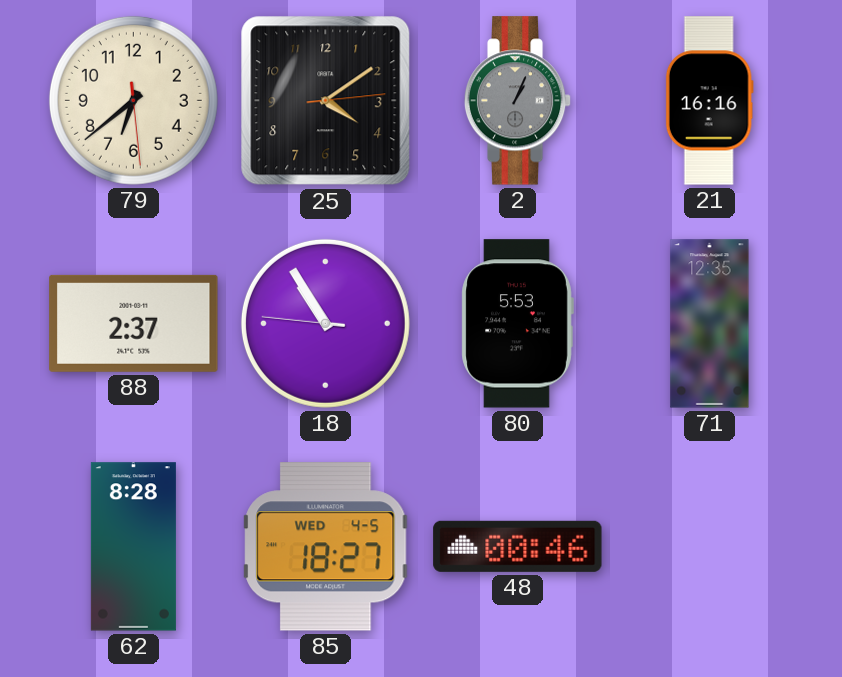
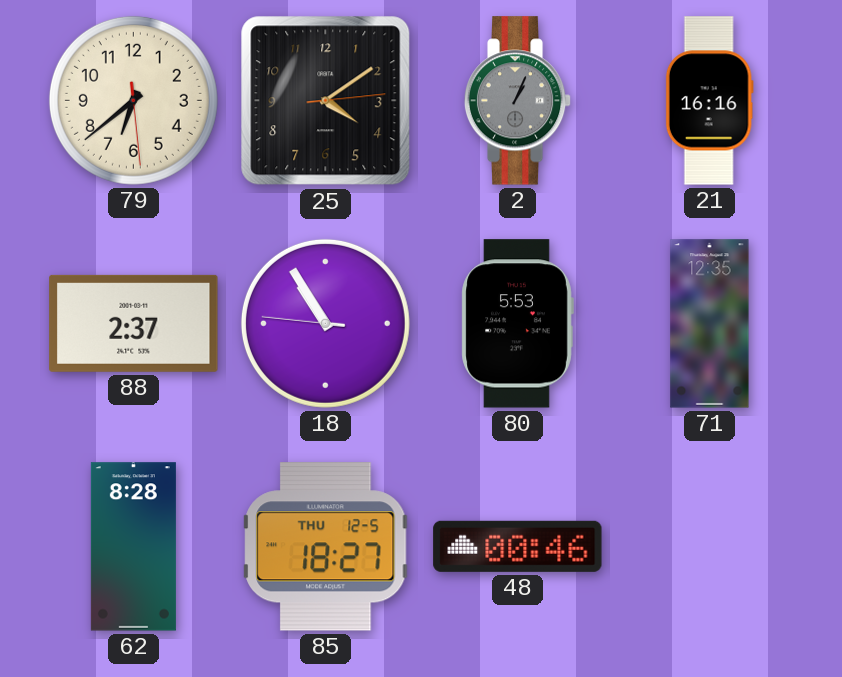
85 date: WED 4-5 -> THU 12-5
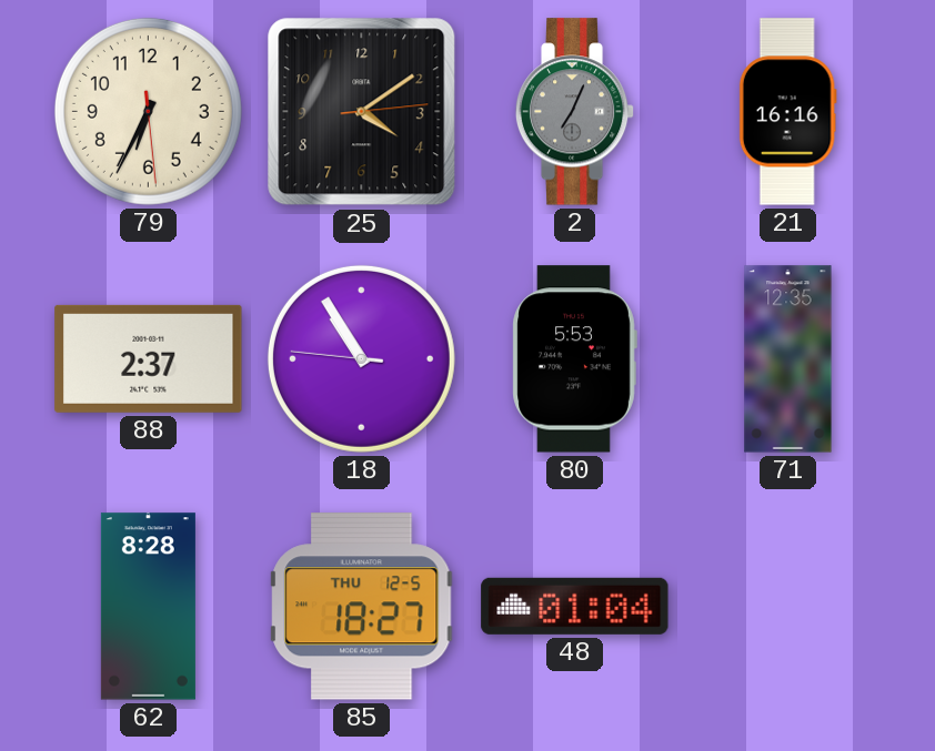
79: 6:38 -> 6:34
2: 1:04 -> 7:04
48: 00:46 -> 01:04
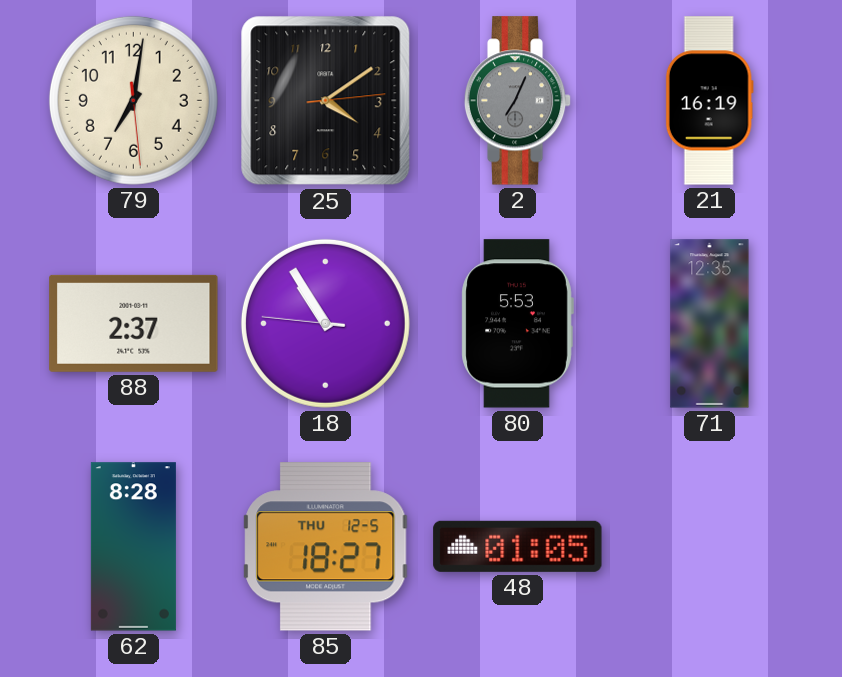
79: 6:34 -> 7:01
21: 16:16 -> 16:19
48: 01:04 -> 01:05
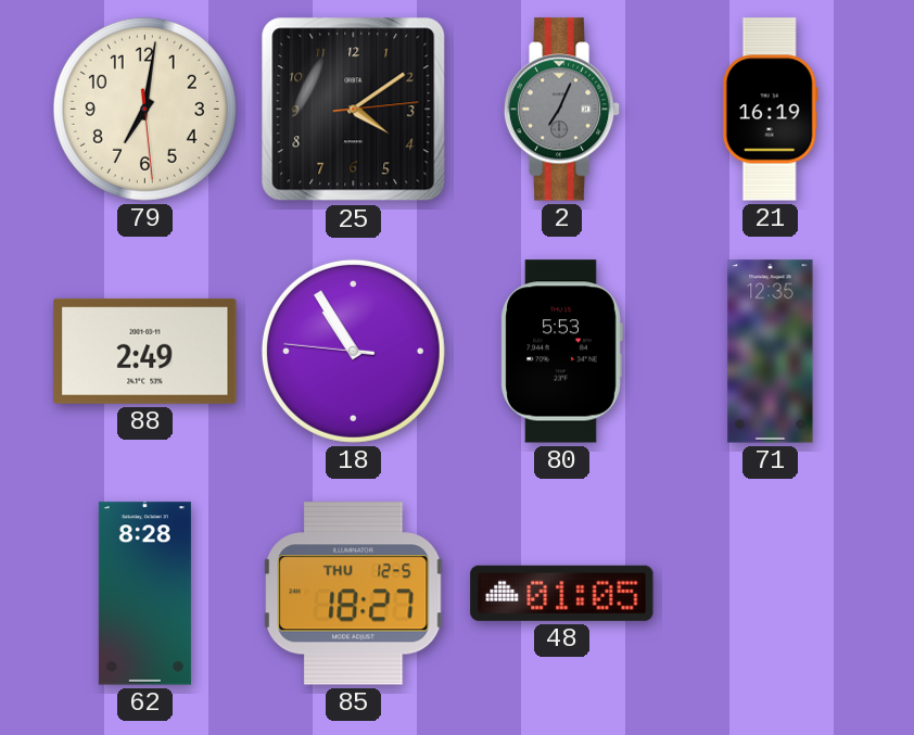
88: 2:37 -> 2:49
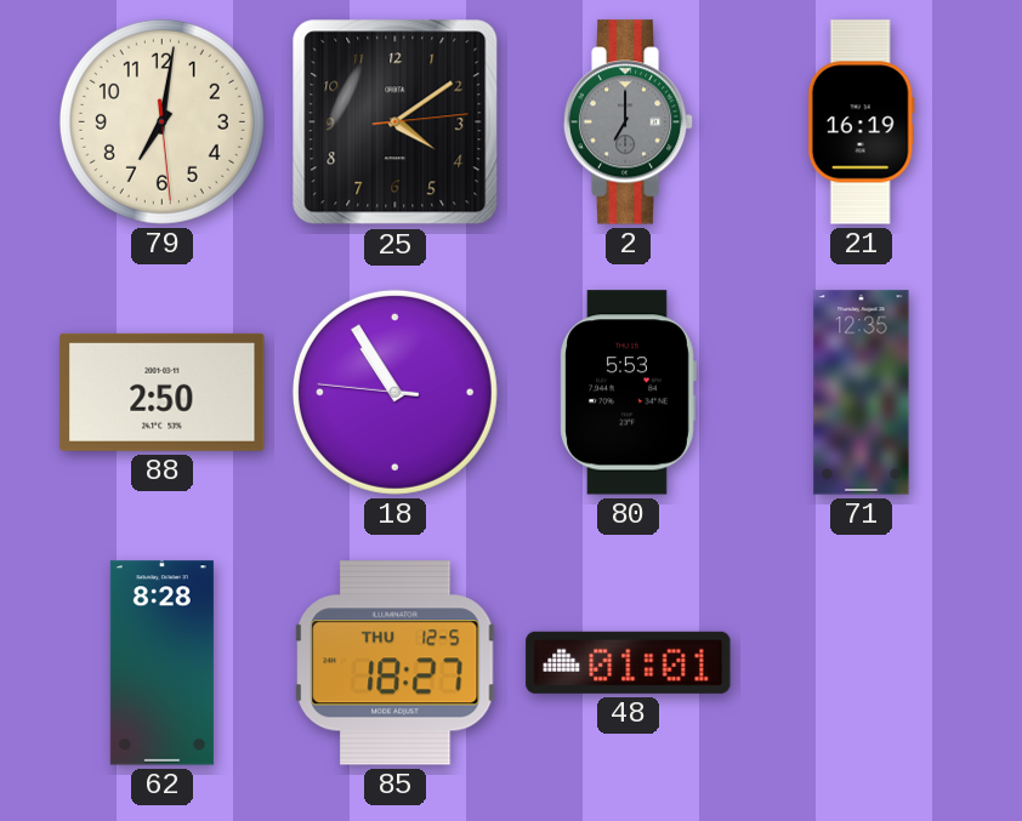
2: 7:04 -> 7:00
88: 2:49 -> 2:50
48: 01:05 -> 01:01
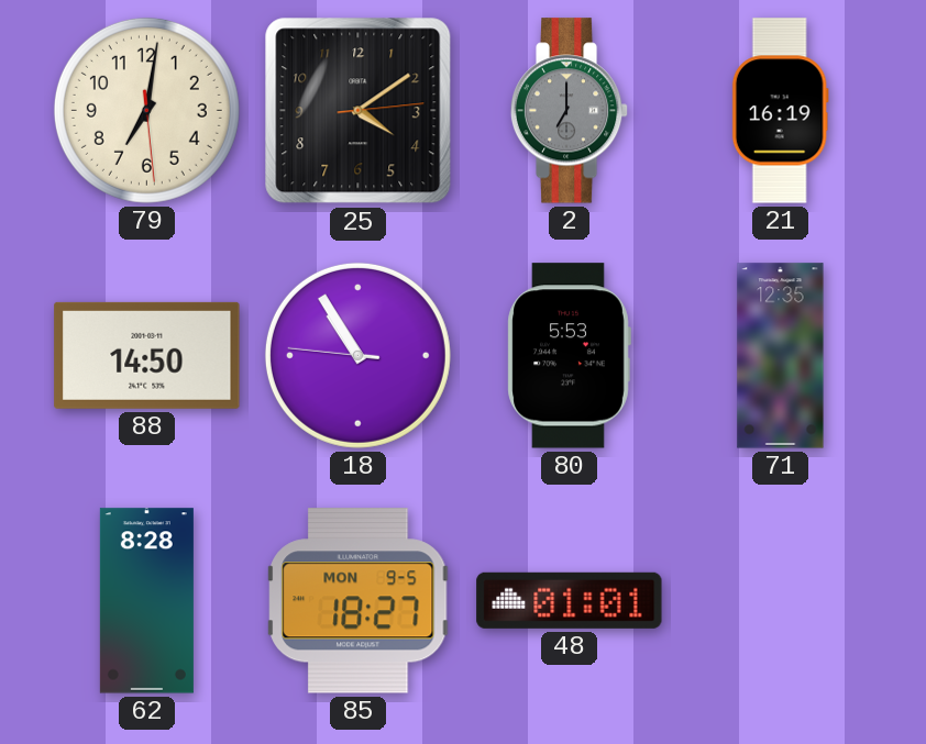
88: 2:50 -> 14:50
85 date: THU 12-5 -> MON 9-5
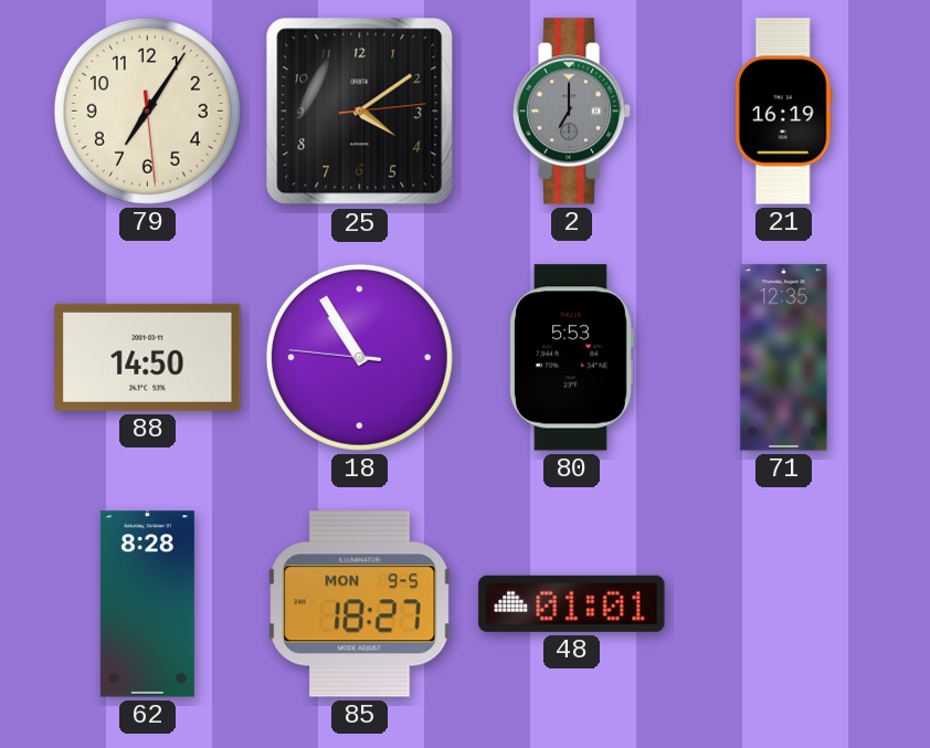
79: 7:01 -> 7:05
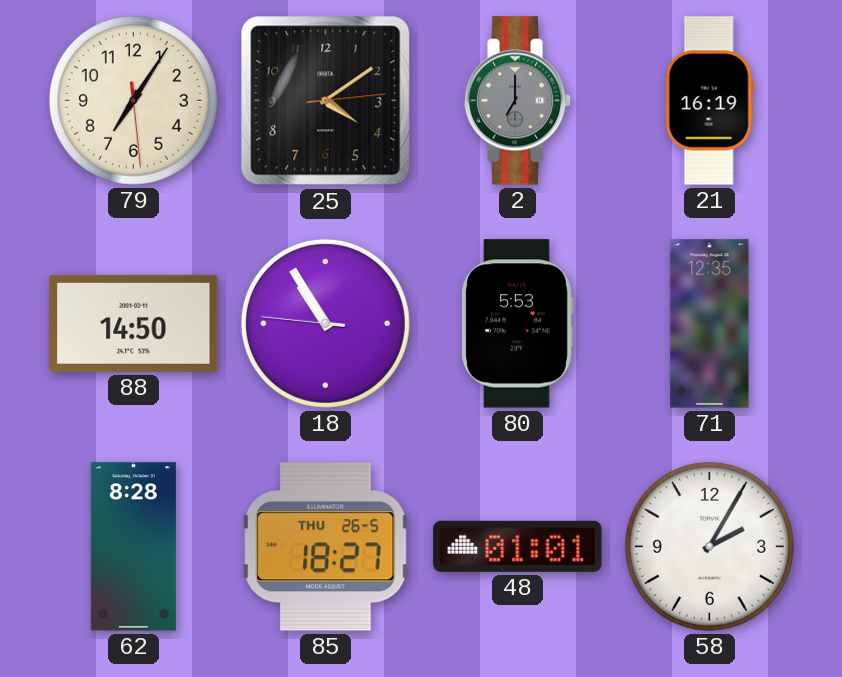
85 date: MON 9-5 -> THU 26-5
58: none -> 2:05
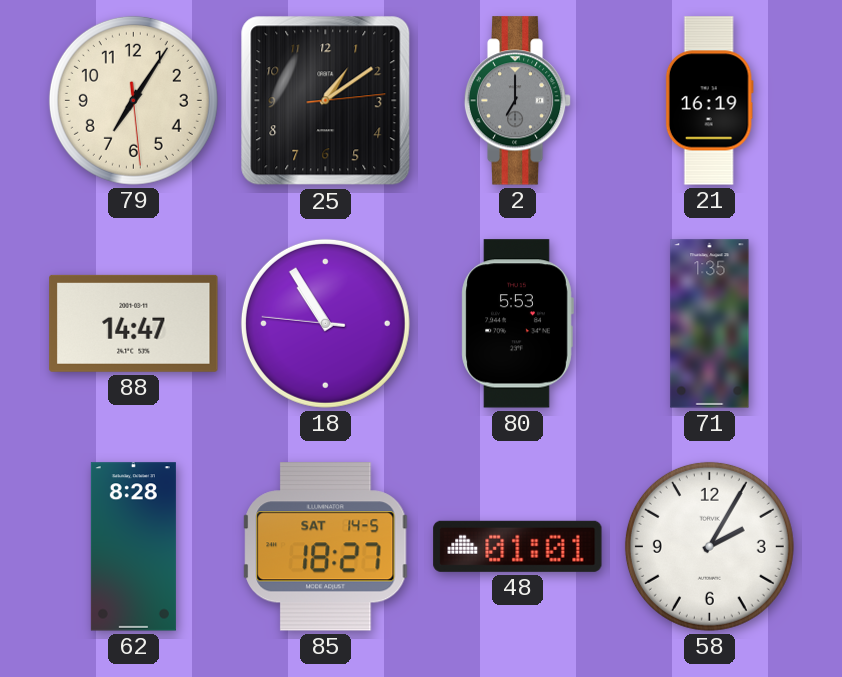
25: 4:09 -> 1:09
88: 14:50 -> 14:47
71: 12:35 -> 1:35
85 date: THU 26-5 -> SAT 14-5
